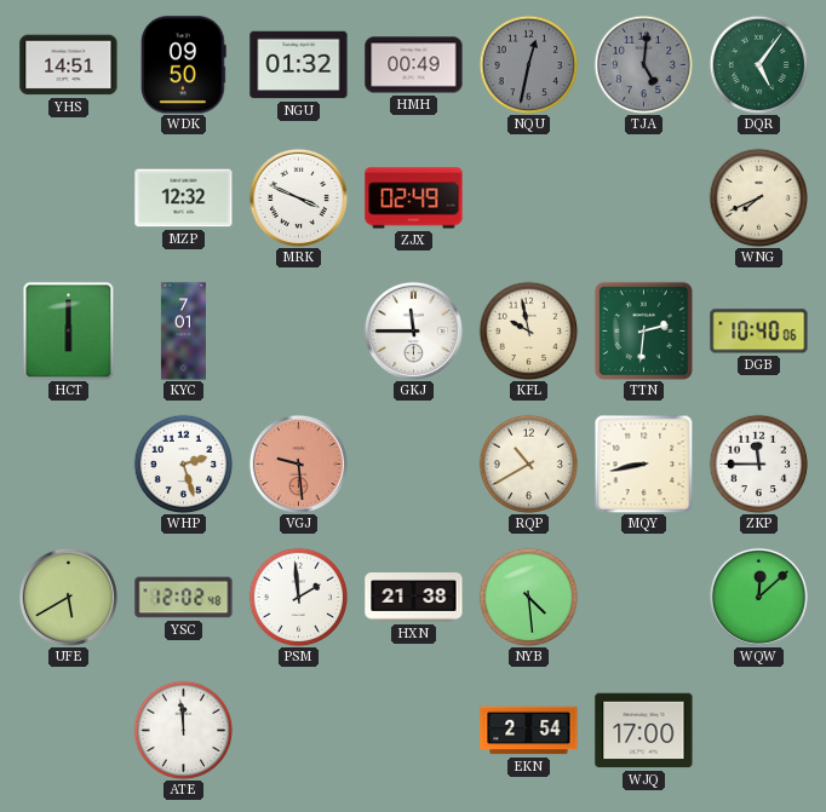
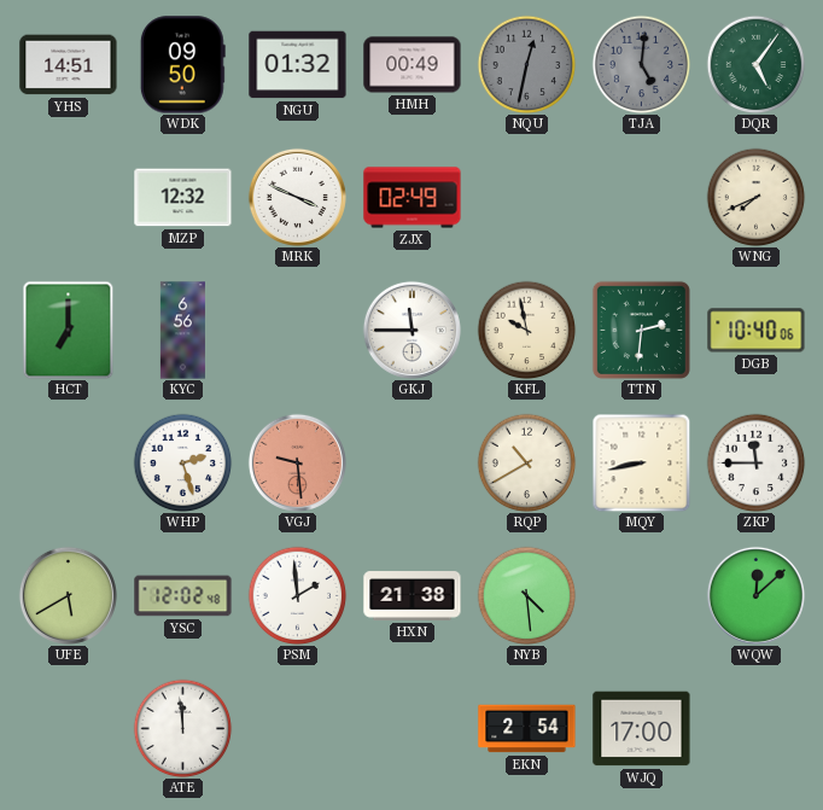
HCT: 6:00 -> 7:00
KYC: 7:01 -> 6:56
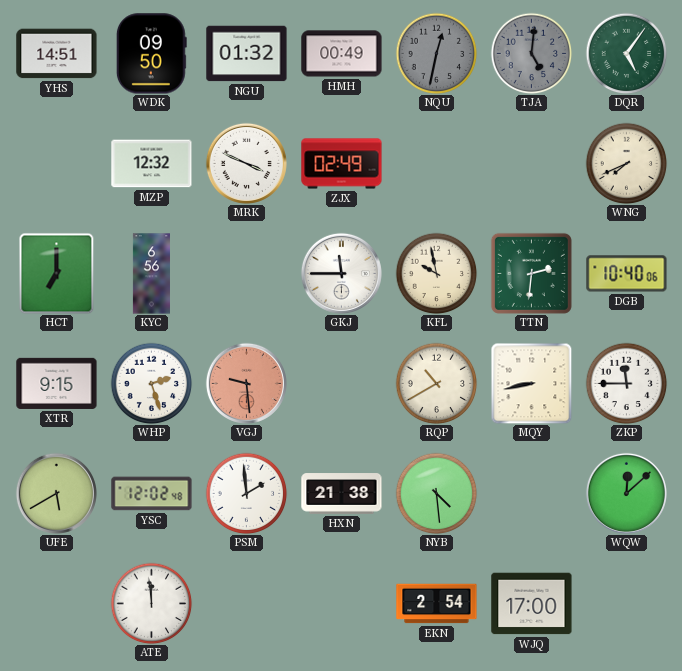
XTR: none -> 9:15
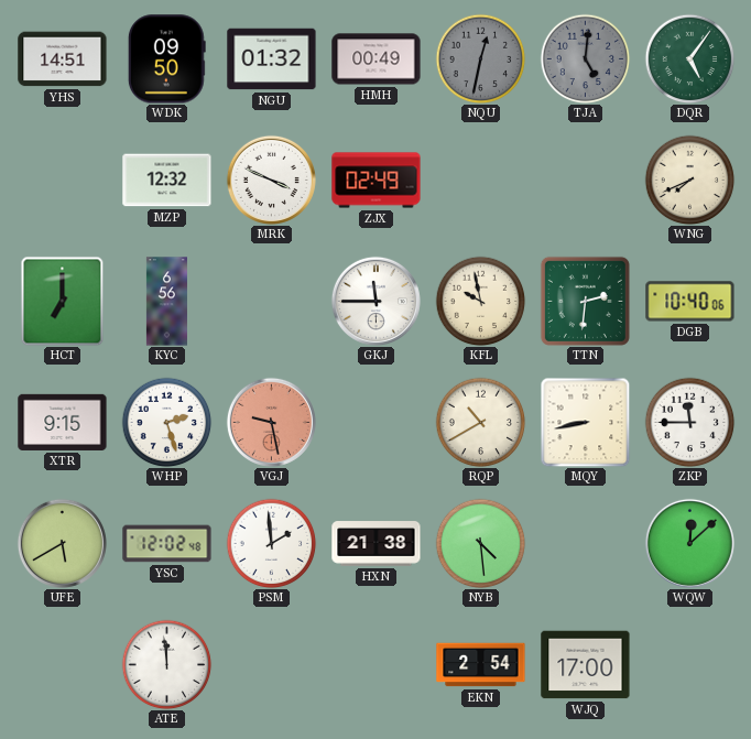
VGJ: 9:29 -> 9:28
